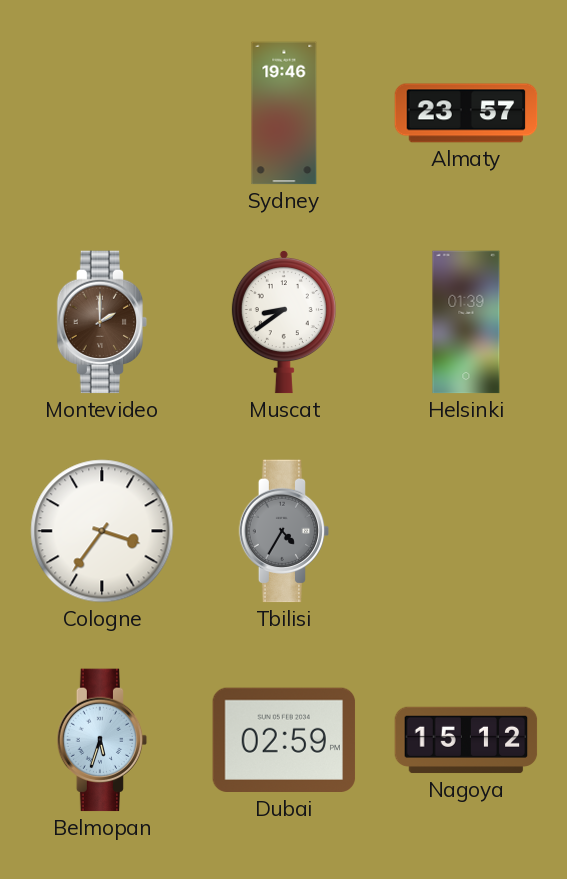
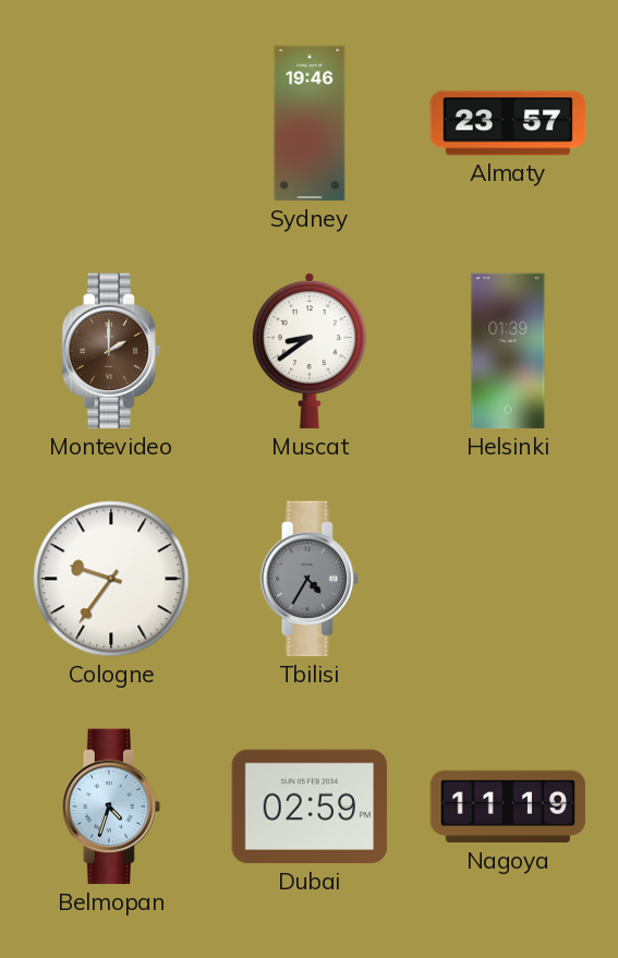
Cologne: 3:36 -> 9:36
Belmopan: 5:33 -> 4:33
Nagoya: 15:12 -> 11:19
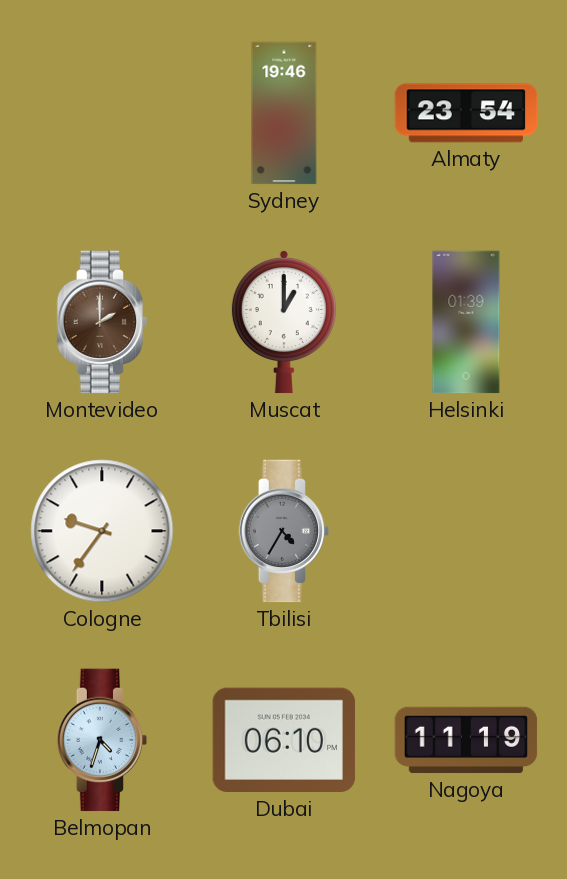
Almaty: 23:57 -> 23:54
Muscat: 8:39 -> 1:00
Dubai: 02:59 -> 06:10
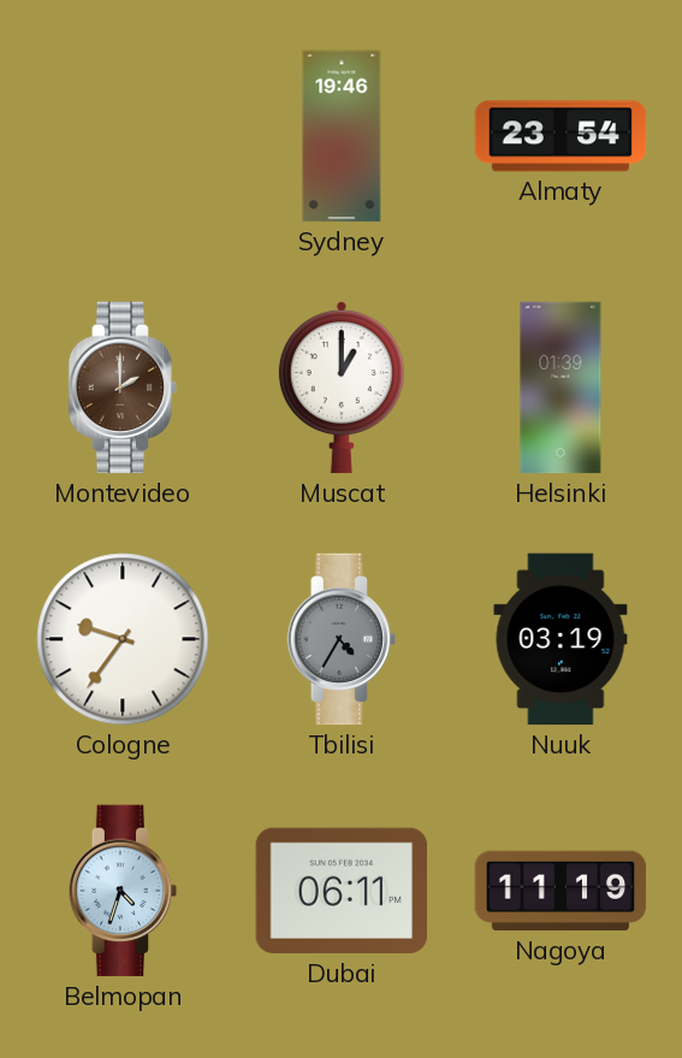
Nuuk: none -> 03:19
Dubai: 06:10 -> 06:11
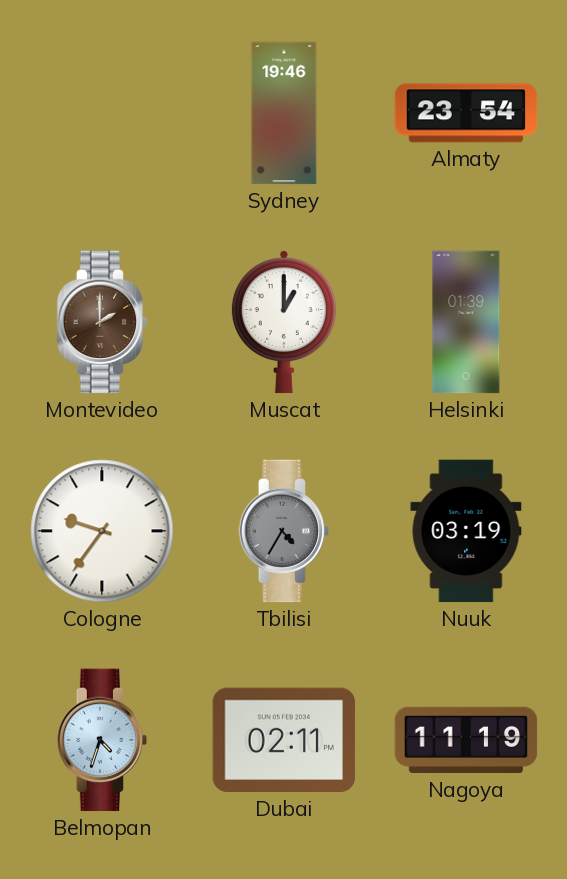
Dubai: 06:11 -> 02:11
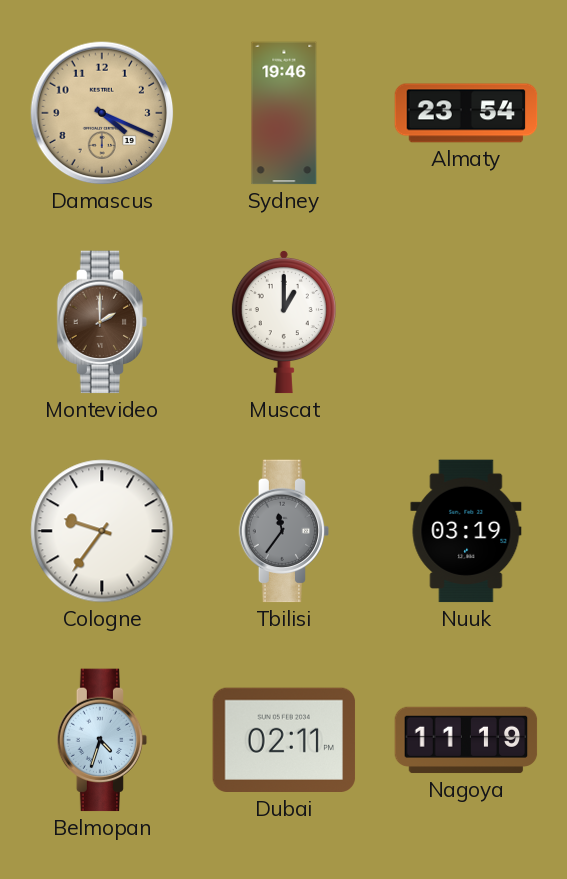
Damascus: none -> 4:19
Helsinki: 01:39 -> none
Tbilisi: 4:35 -> 11:36
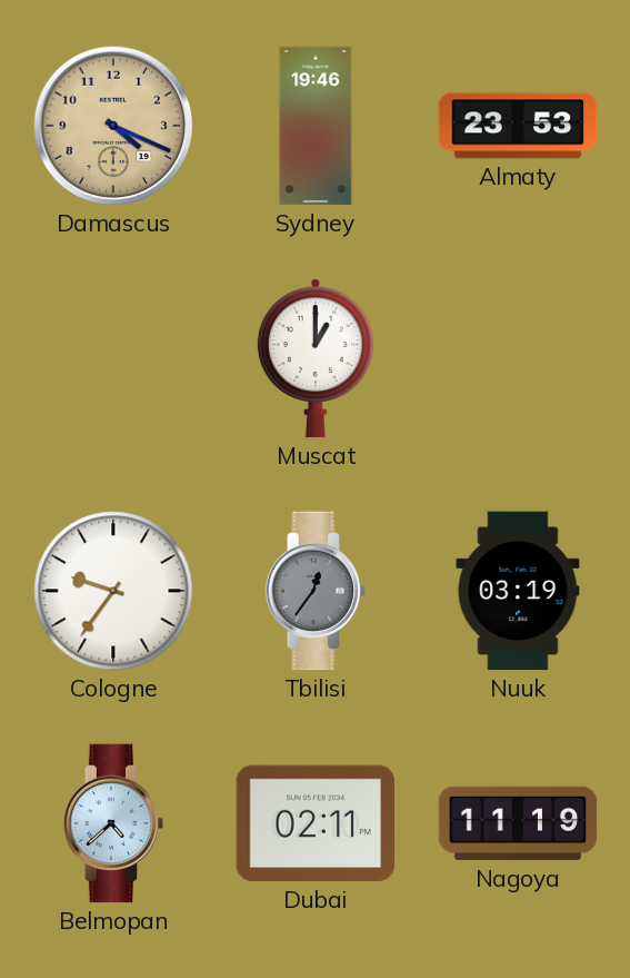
Almaty: 23:54 -> 23:53
Montevideo: 2:00 -> none
Tbilisi: 11:36 -> 12:36
Belmopan: 4:33 -> 4:38
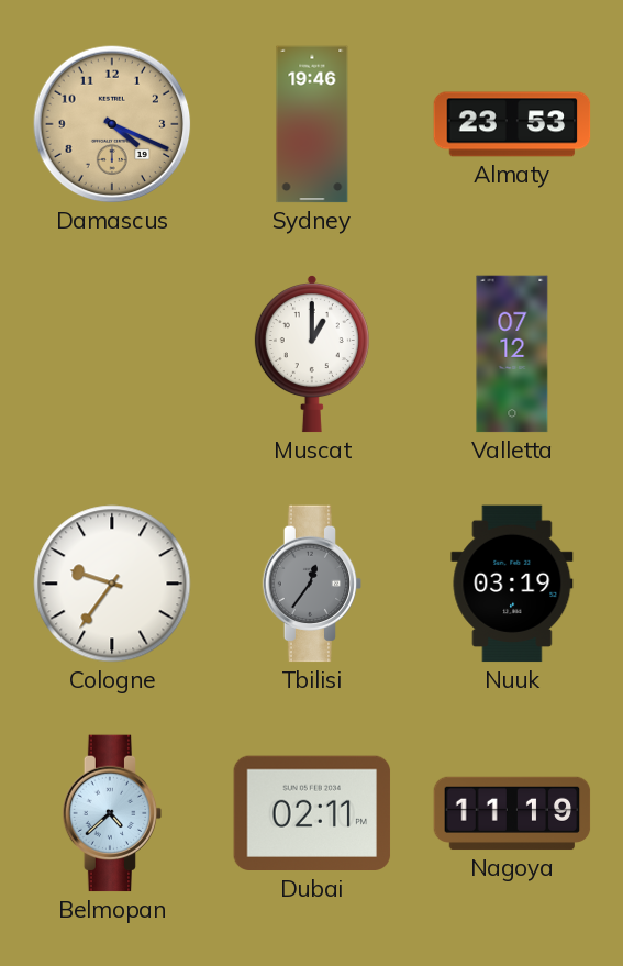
Valletta: none -> 07:12
